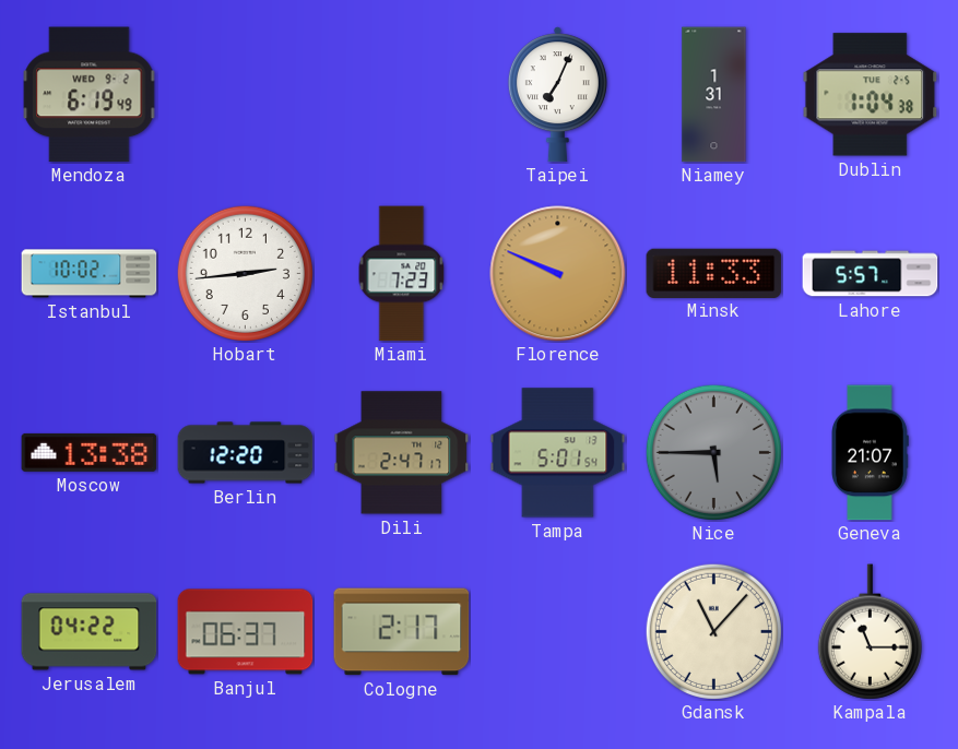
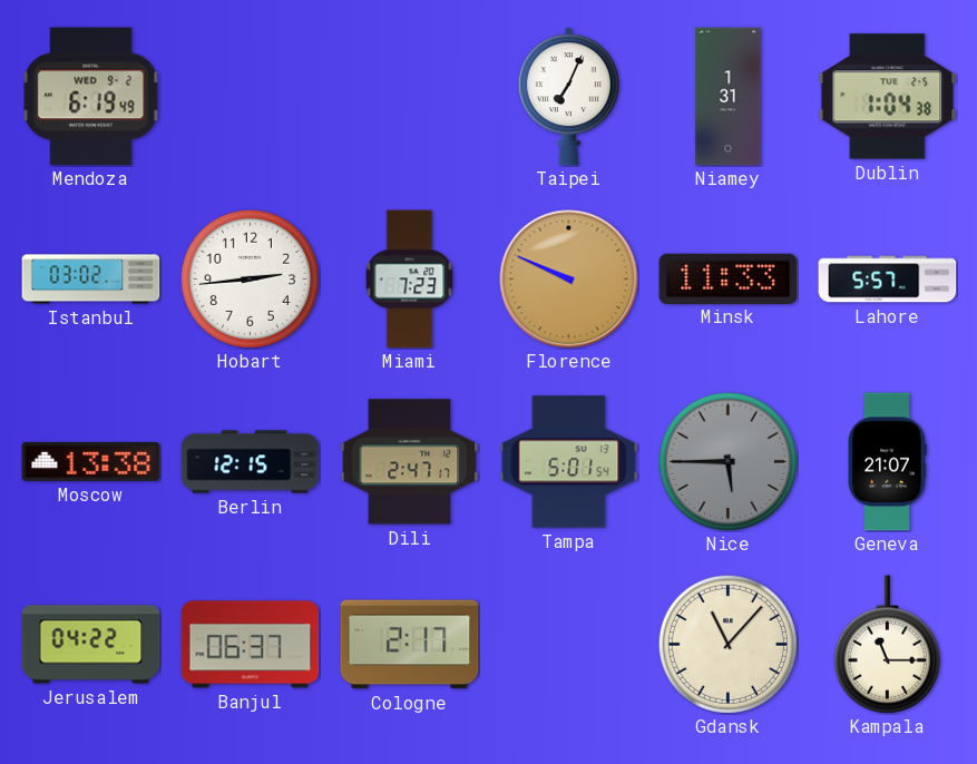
Istanbul: 10:02 -> 03:02
Berlin: 12:20 -> 12:15
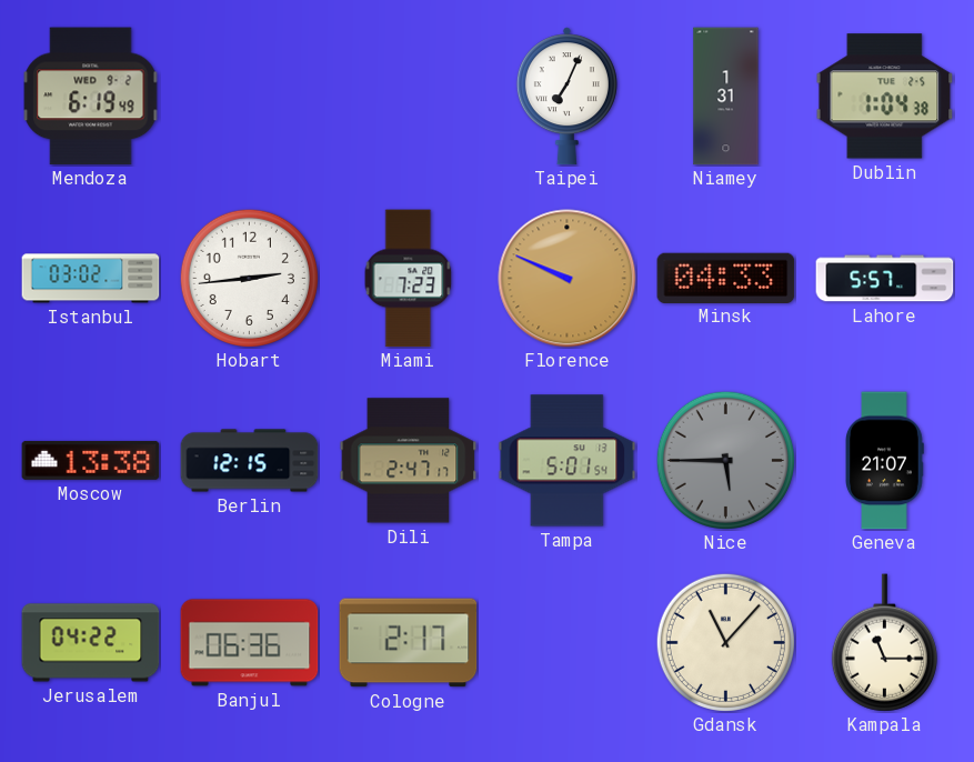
Minsk: 11:33 -> 04:33
Banjul: 06:37 -> 06:36
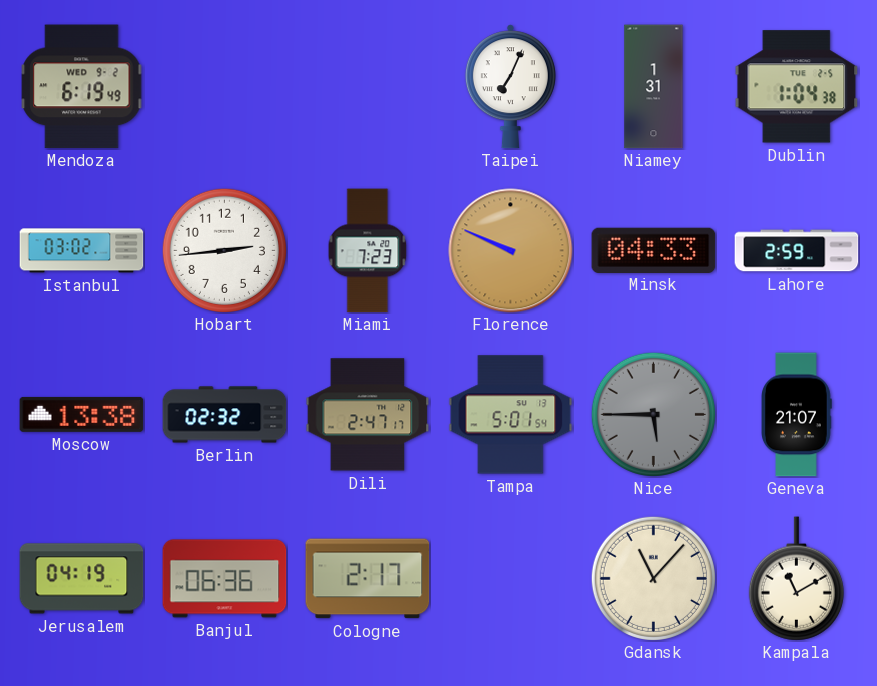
Lahore: 5:57 -> 2:59
Berlin: 12:15 -> 02:32
Jerusalem: 04:22 -> 04:19
Kampala: 11:15 -> 11:10
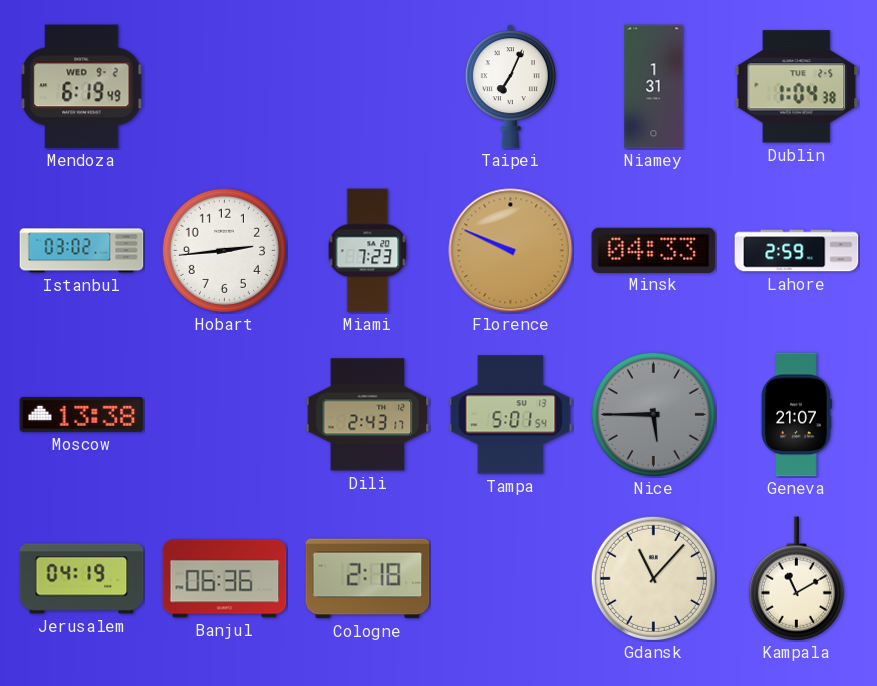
Berlin: 02:32 -> none
Dili: 2:47 -> 2:43
Cologne: 2:17 -> 2:18
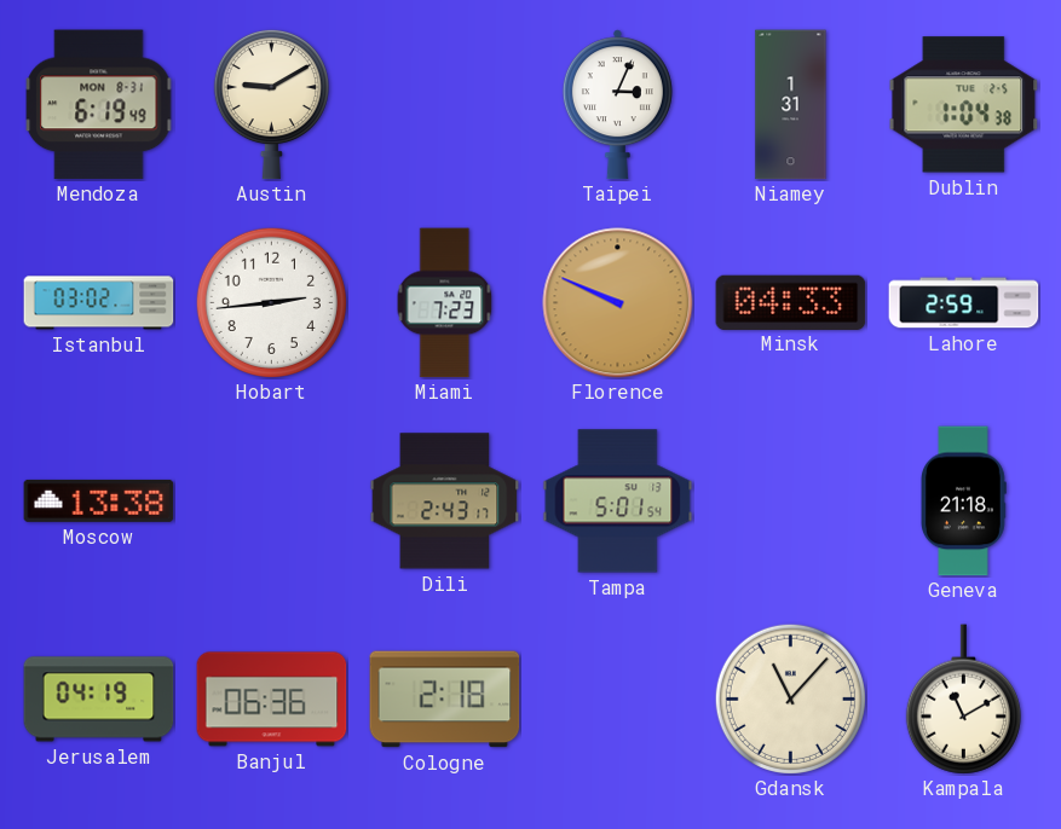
Mendoza date: WED 9-2 -> MON 8-31
Austin: none -> 9:10
Taipei: 7:04 -> 3:04
Nice: 5:45 -> none
Geneva: 21:07 -> 21:18
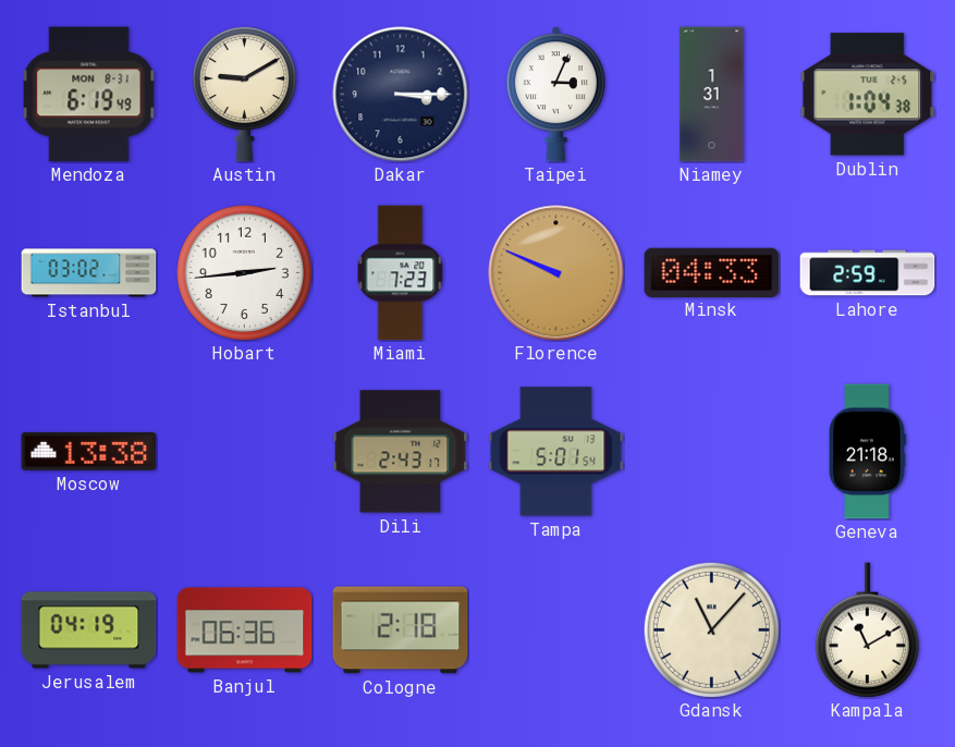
Dakar: none -> 3:15
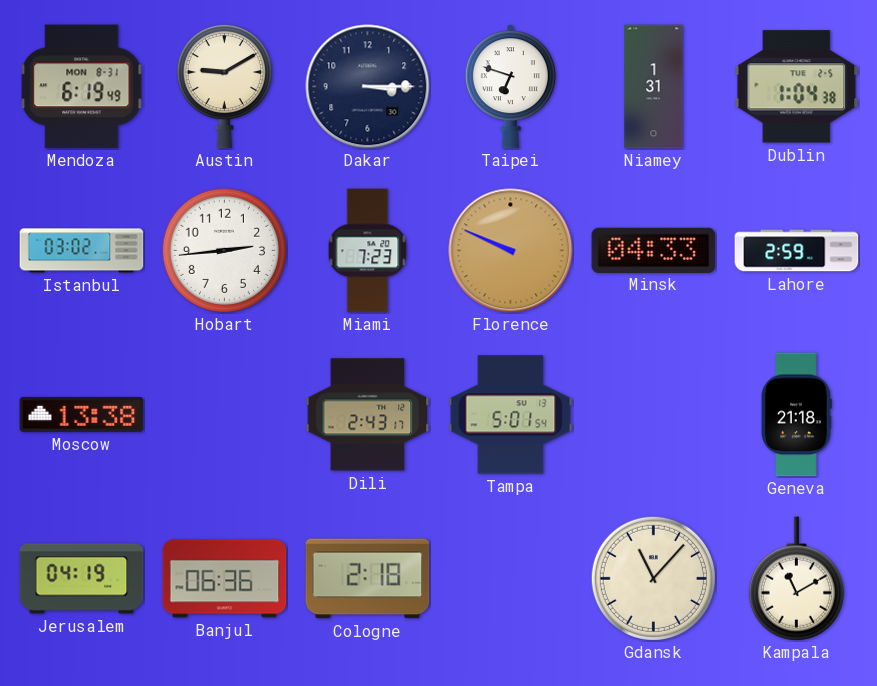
Taipei: 3:04 -> 6:48
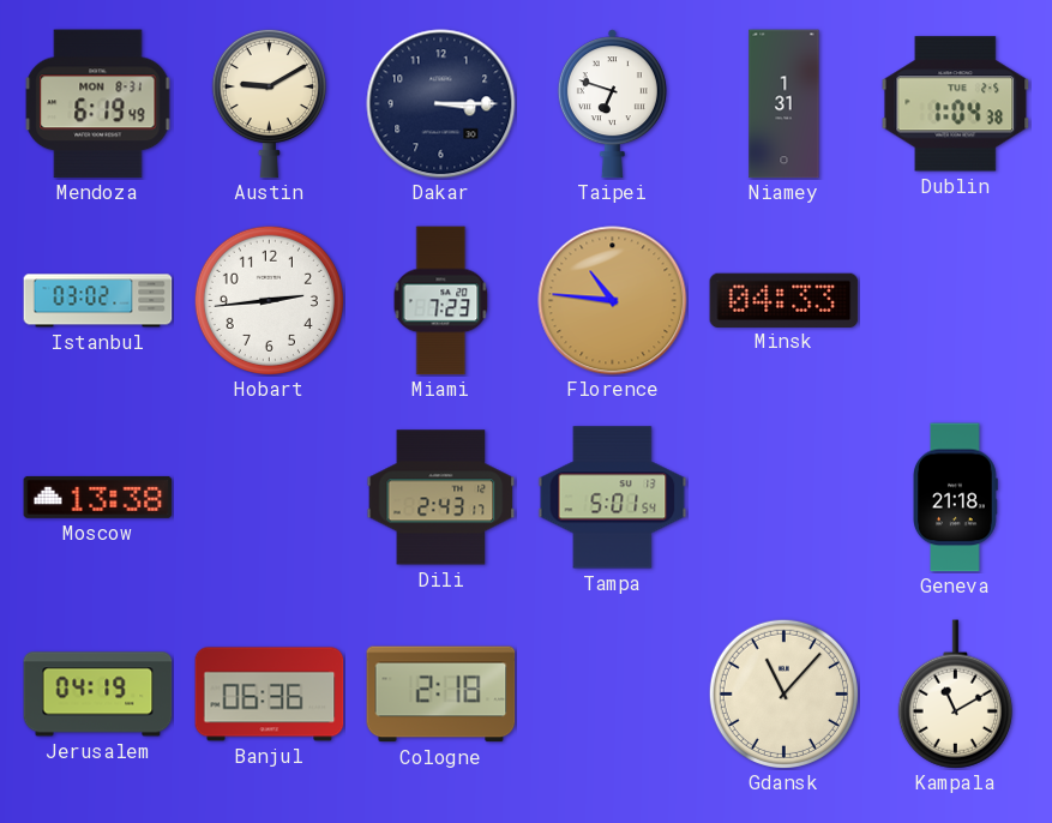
Florence: 9:49 -> 10:46
Lahore: 2:59 -> none
